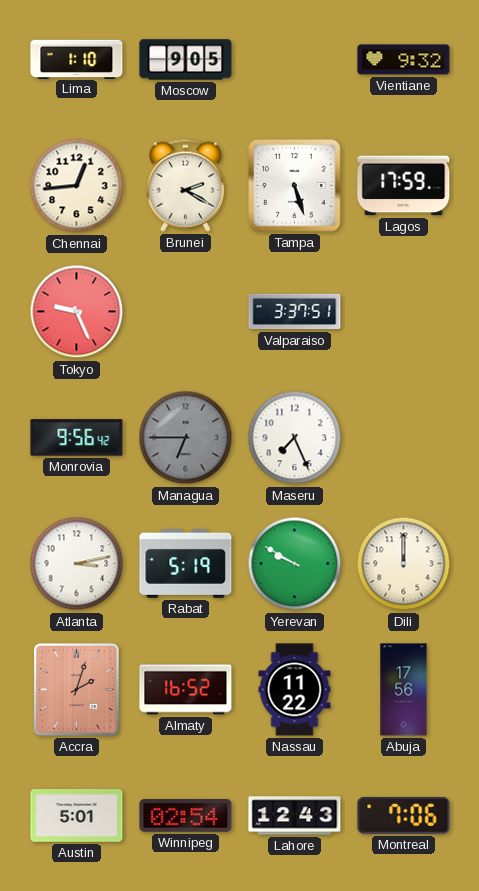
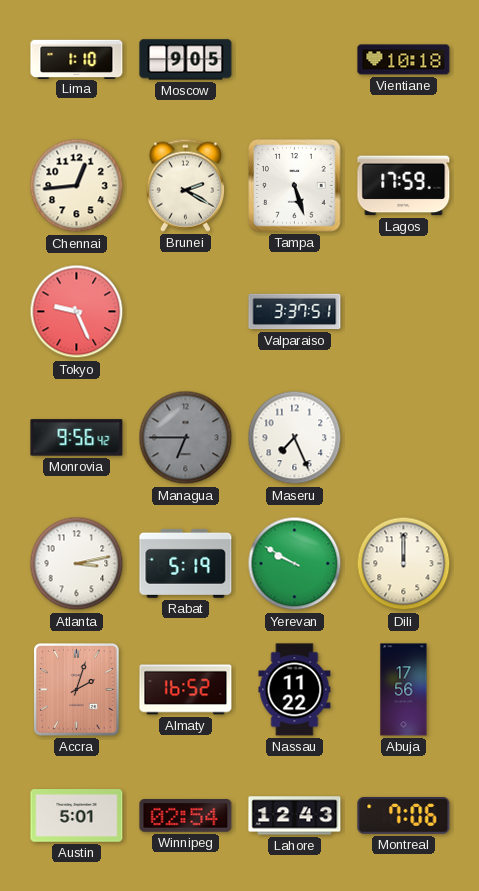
Vientiane: 9:32 -> 10:18
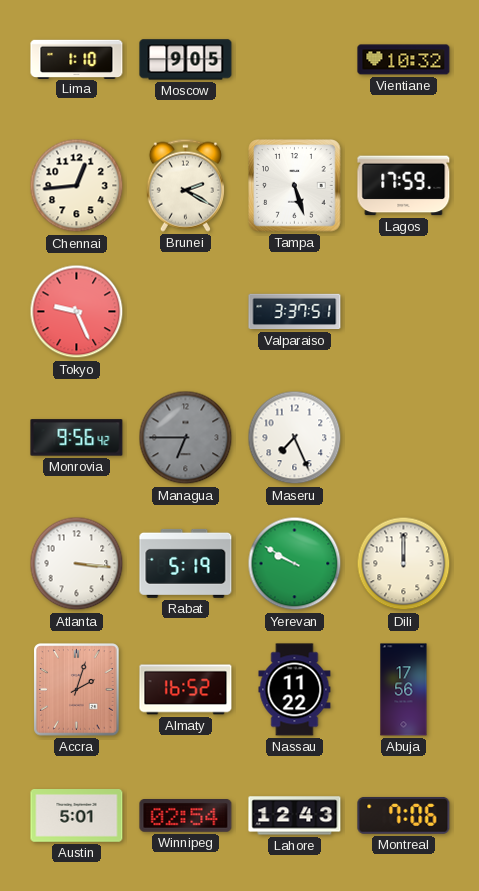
Vientiane: 10:18 -> 10:32
Atlanta: 3:13 -> 3:16
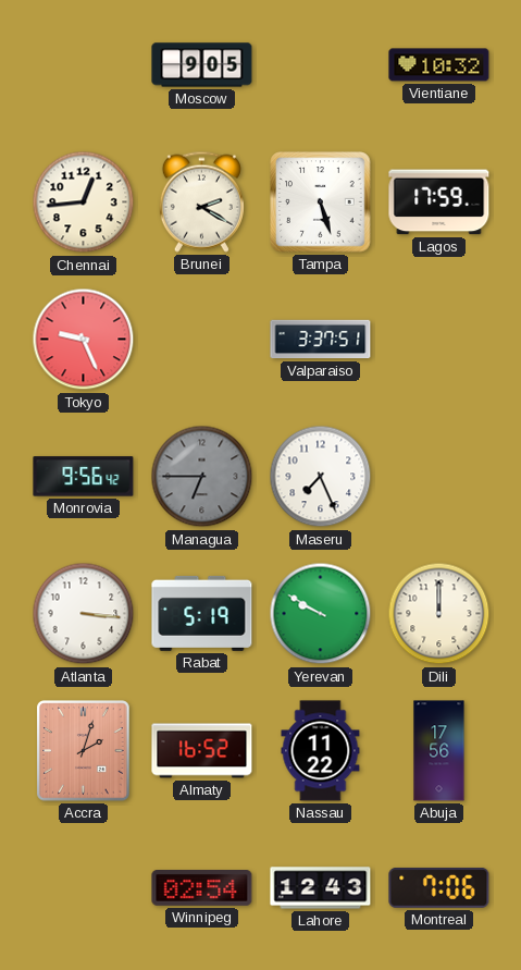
Lima: 1:10 -> none
Austin: 5:01 -> none
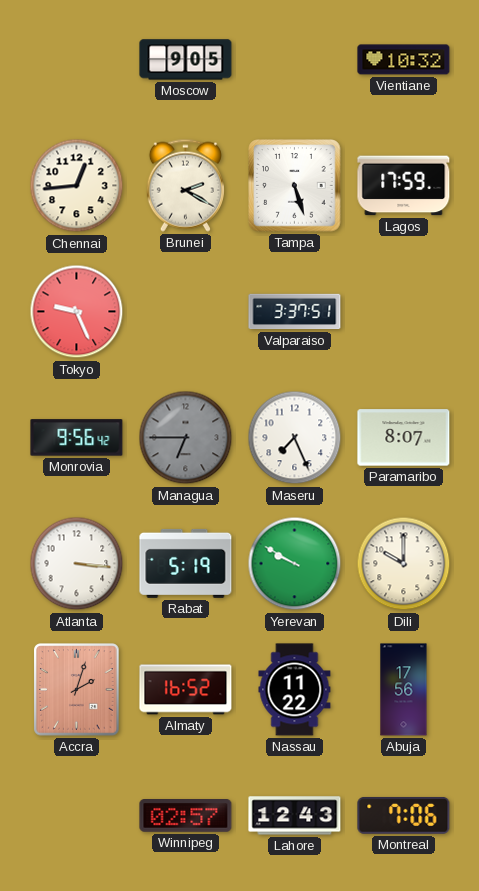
Paramaribo: none -> 8:07
Dili: 12:00 -> 10:00
Winnipeg: 02:54 -> 02:57
